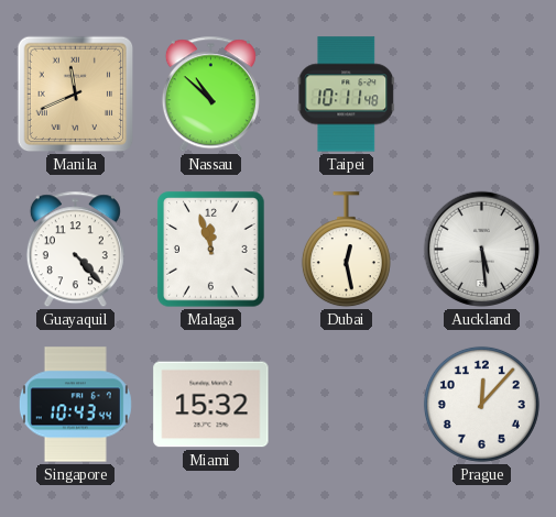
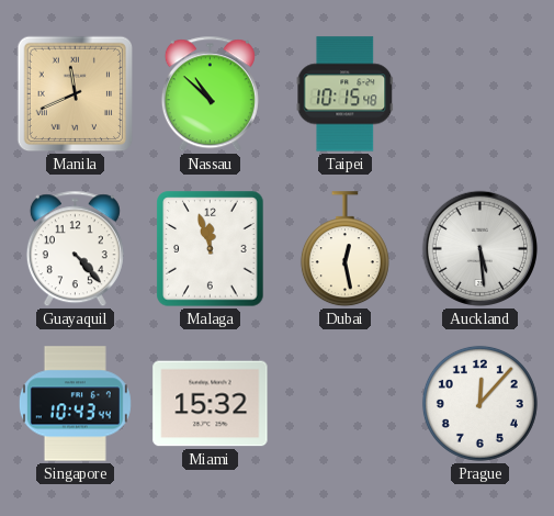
Taipei: 10:11 -> 10:15
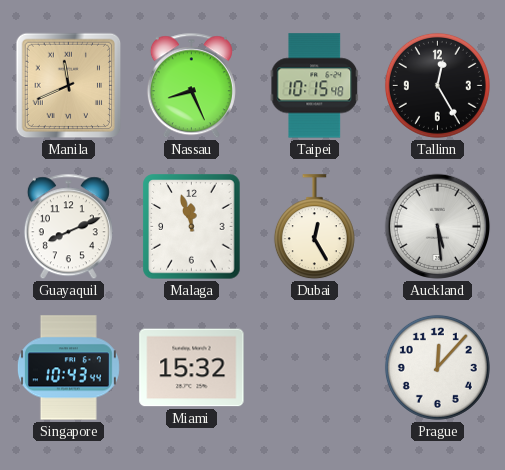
Nassau: 10:52 -> 8:26
Tallinn: none -> 12:25
Guayaquil: 4:23 -> 8:11
Dubai: 12:28 -> 12:25
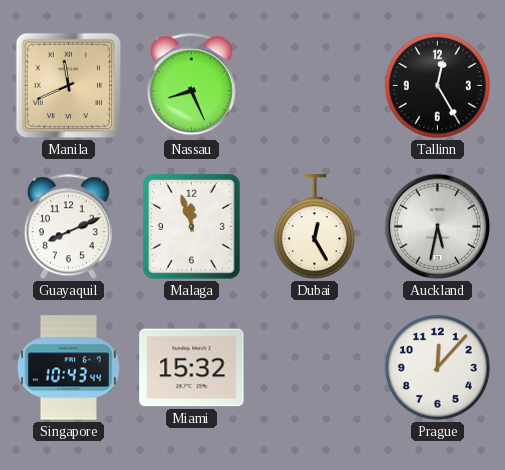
Taipei: 10:15 -> none
Auckland: 5:29 -> 5:32
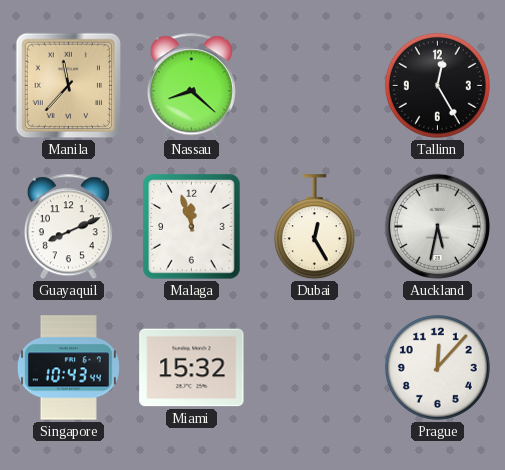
Manila: 11:41 -> 11:37
Nassau: 8:26 -> 8:22
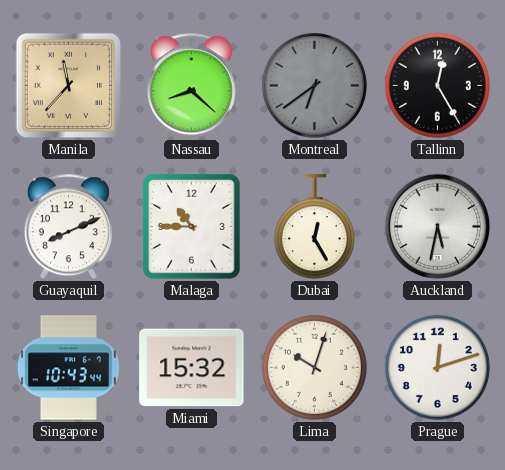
Montreal: none -> 6:39
Malaga: 11:57 -> 10:45
Lima: none -> 10:03
Prague: 12:07 -> 12:12
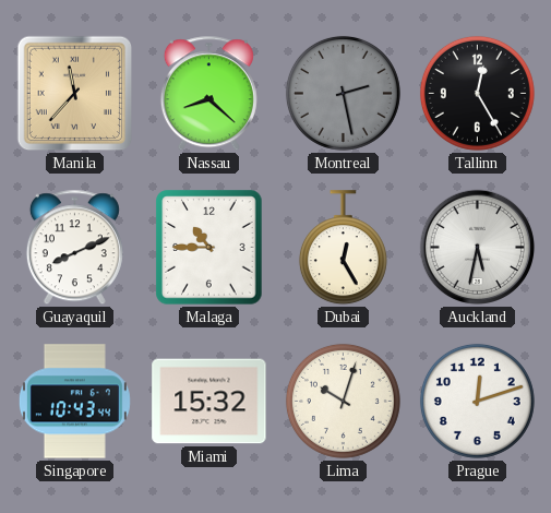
Montreal: 6:39 -> 2:28
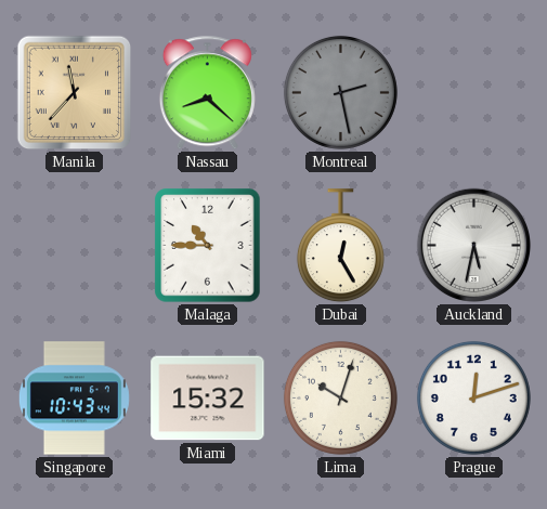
Tallinn: 12:25 -> none
Guayaquil: 8:11 -> none
